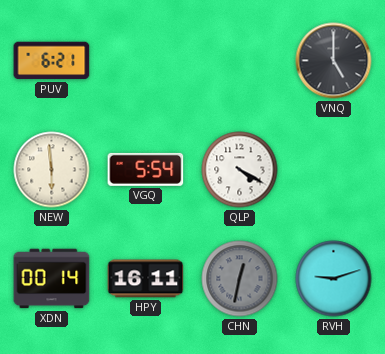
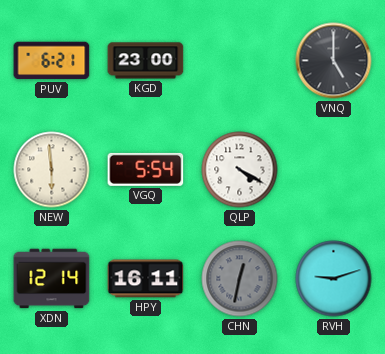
KGD: none -> 23:00
XDN: 00:14 -> 12:14
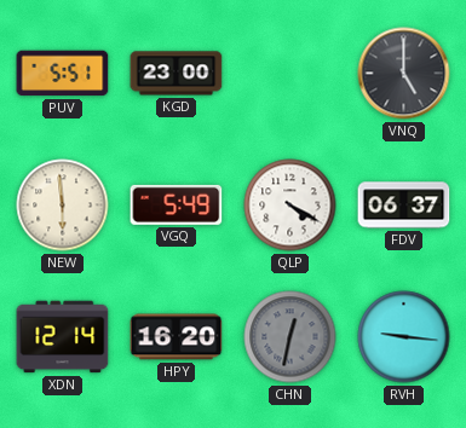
PUV: 6:21 -> 5:51
VGQ: 5:54 -> 5:49
FDV: none -> 06:37
HPY: 16:11 -> 16:20
RVH: 9:12 -> 9:16
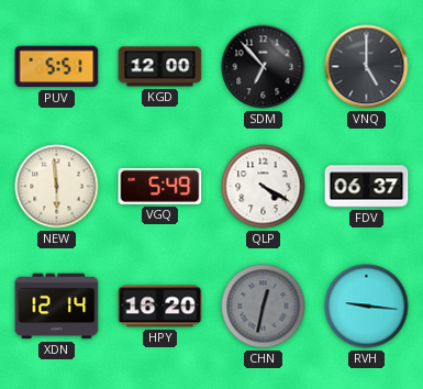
KGD: 23:00 -> 12:00
SDM: none -> 6:53
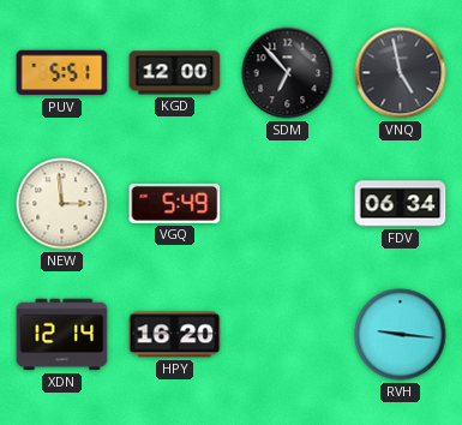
VNQ: 5:00 -> 4:58
NEW: 5:59 -> 2:59
QLP: 4:20 -> none
FDV: 06:37 -> 06:34
CHN: 12:32 -> none
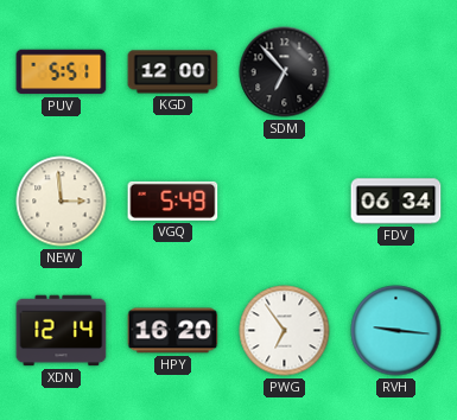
VNQ: 4:58 -> none
PWG: none -> 6:54
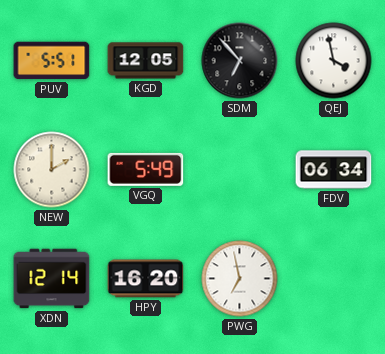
KGD: 12:00 -> 12:05
QEJ: none -> 3:58
NEW: 2:59 -> 2:00
PWG: 6:54 -> 6:58
RVH: 9:16 -> none
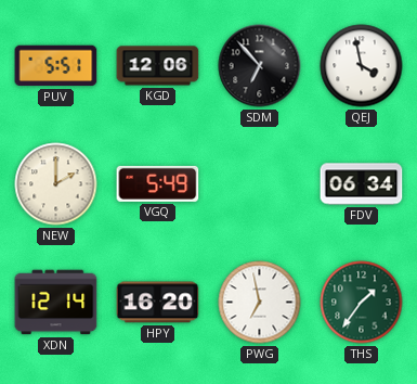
KGD: 12:05 -> 12:06
THS: none -> 1:36
